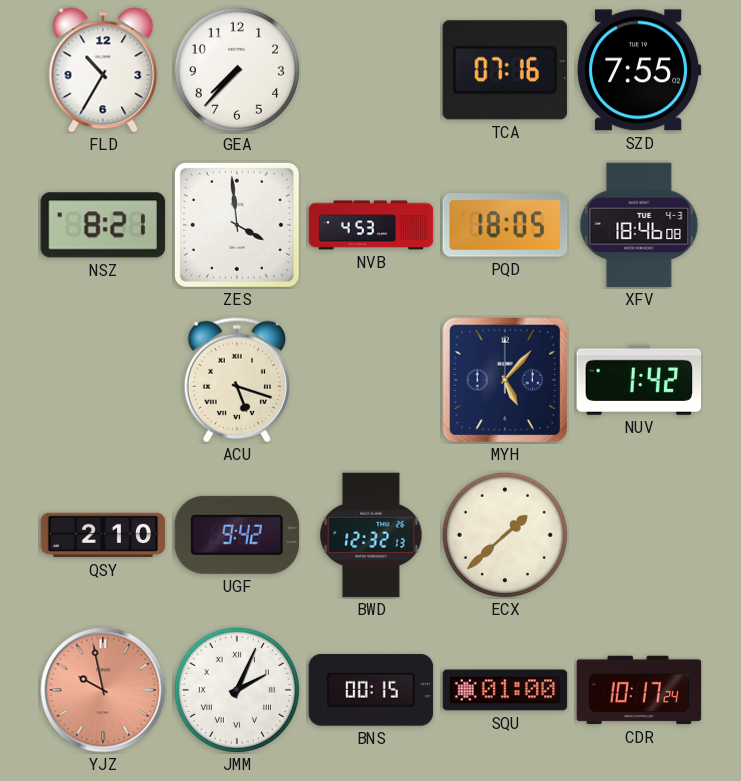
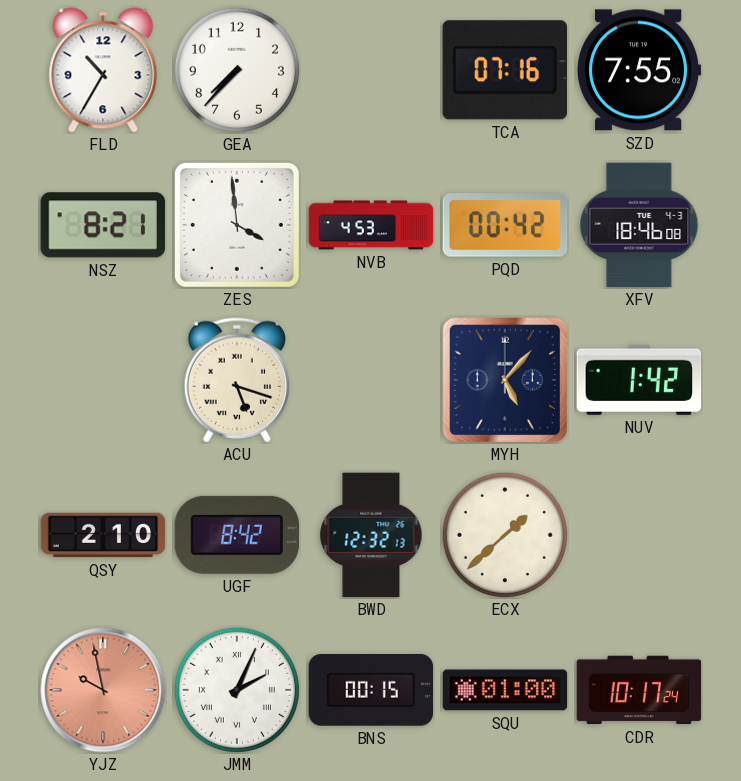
PQD: 18:05 -> 00:42
UGF: 9:42 -> 8:42
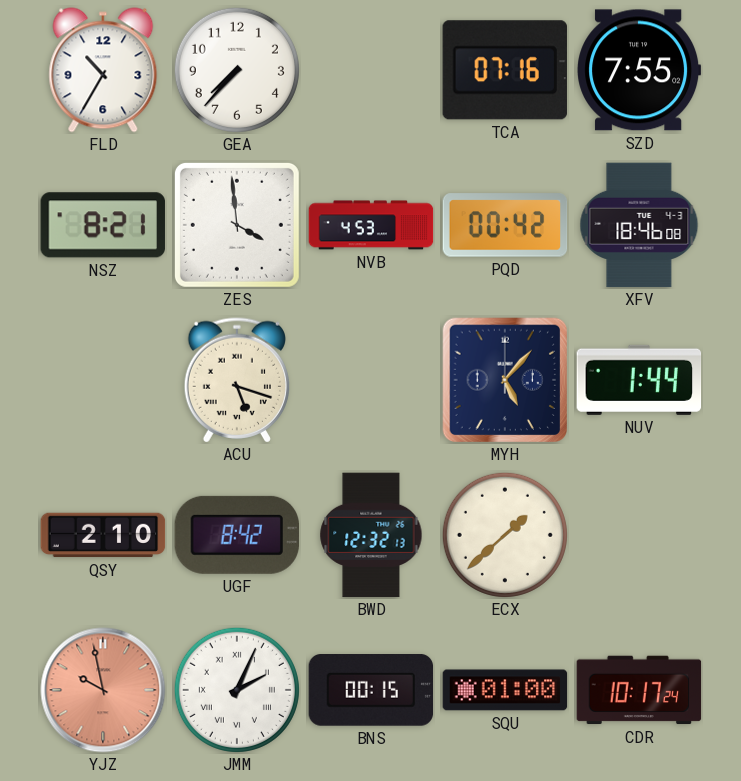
NUV: 1:42 -> 1:44
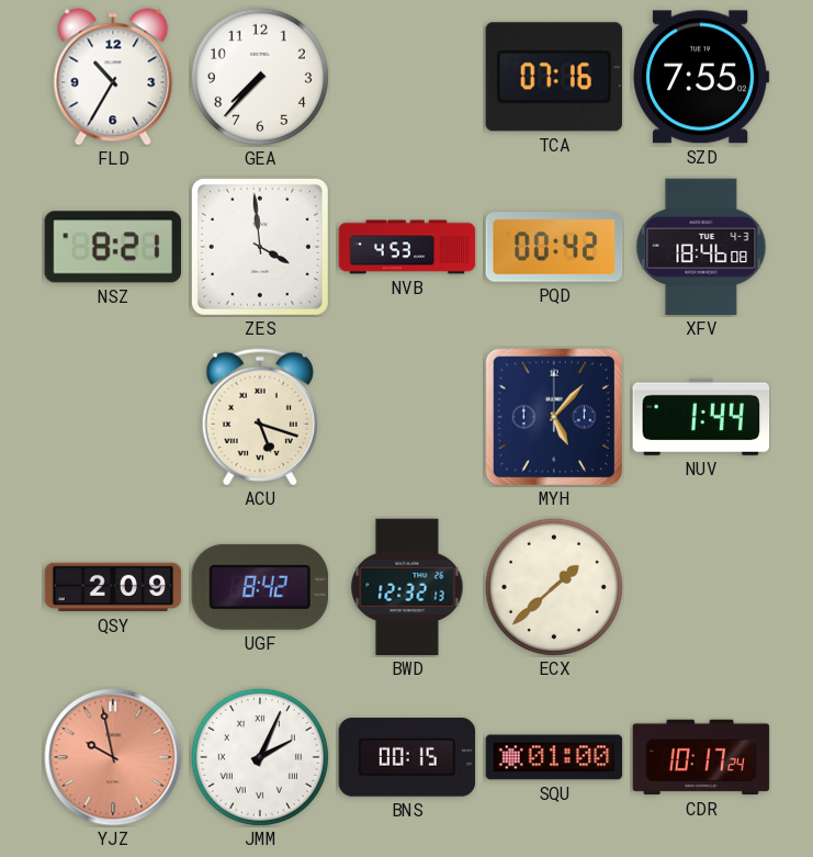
QSY: 2:10 -> 2:09
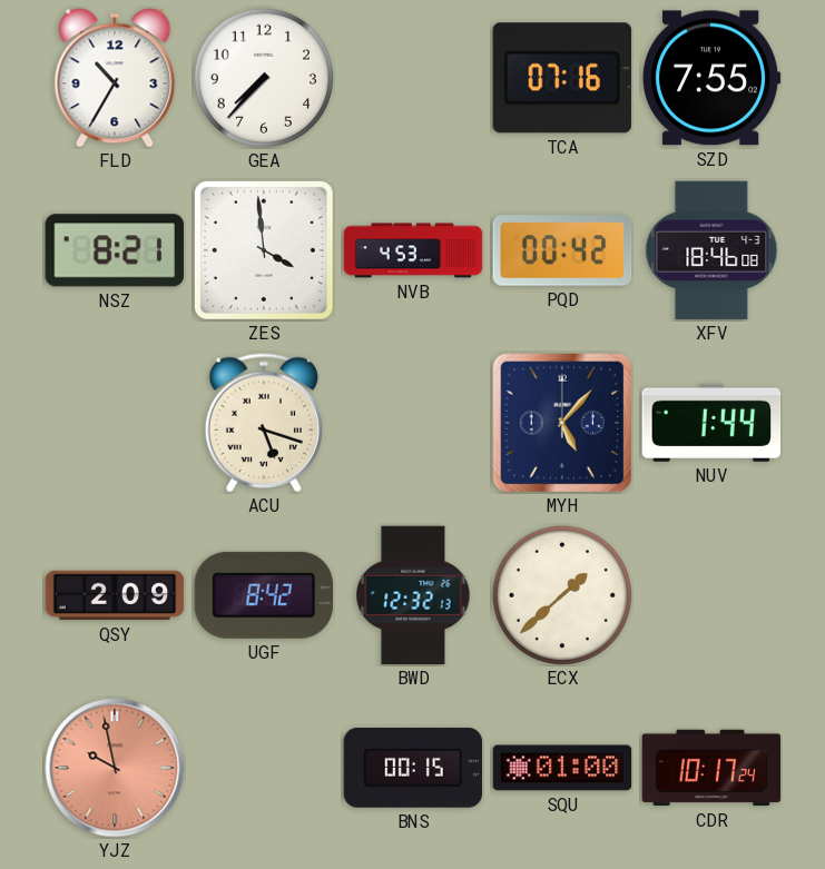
JMM: 2:04 -> none
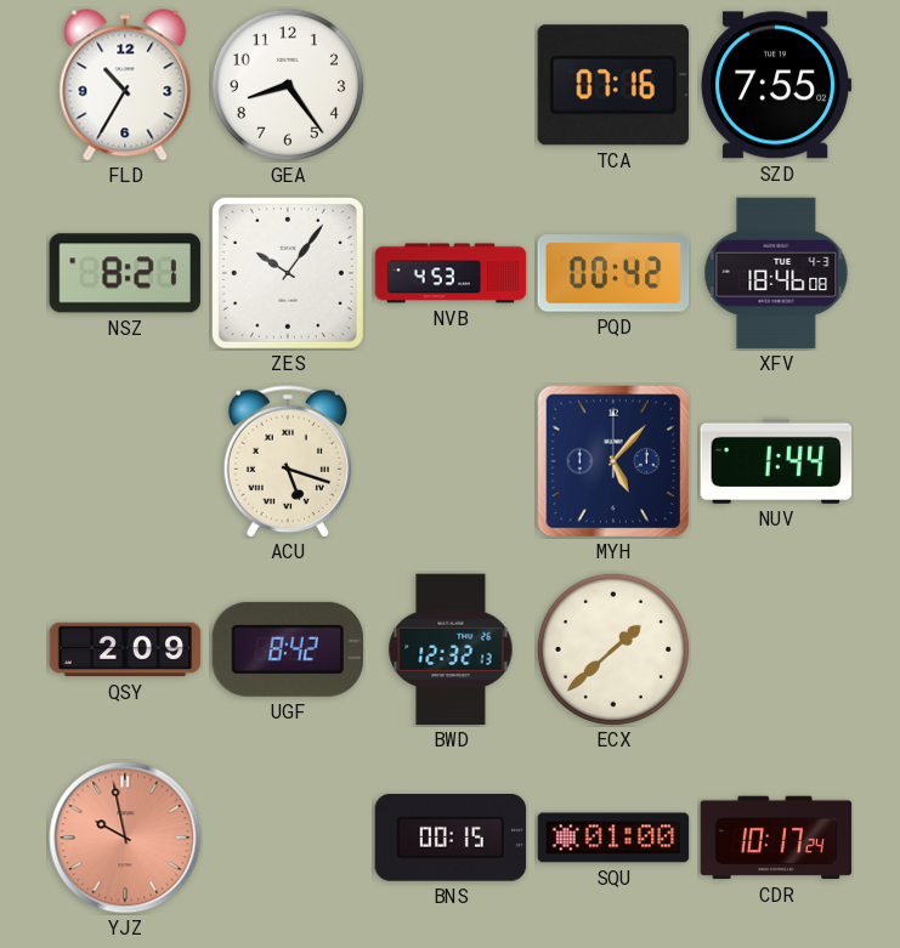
GEA: 7:37 -> 8:24
ZES: 3:59 -> 10:06
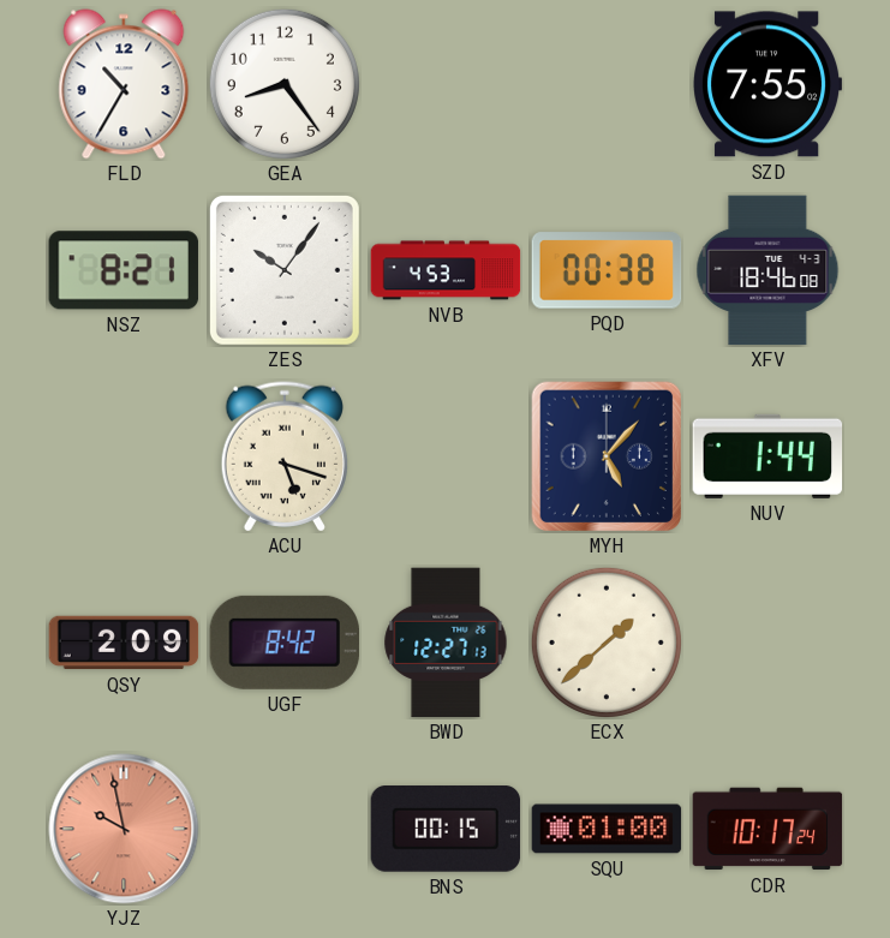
TCA: 07:16 -> none
PQD: 00:42 -> 00:38
BWD: 12:32 -> 12:27
